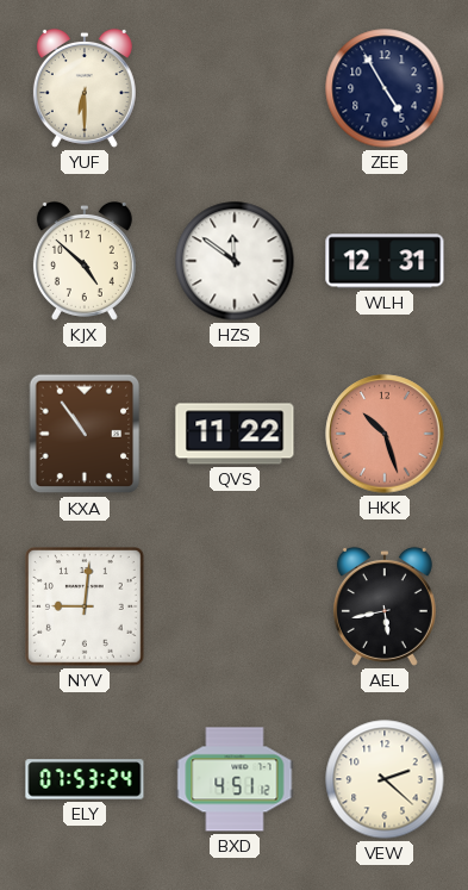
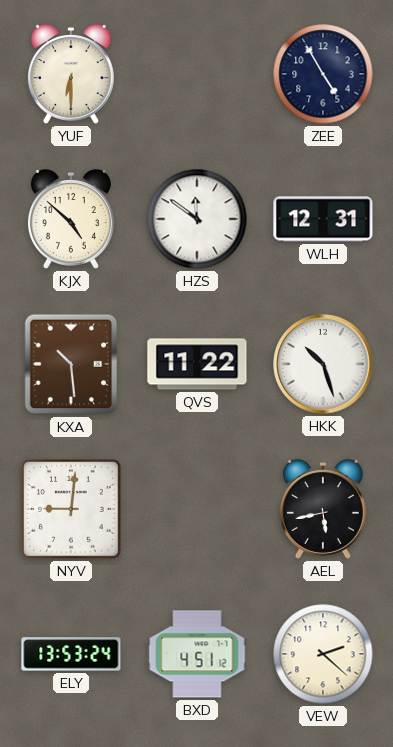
KXA: 10:54 -> 10:29
HKK dial: salmon -> white
ELY: 07:53 -> 13:53
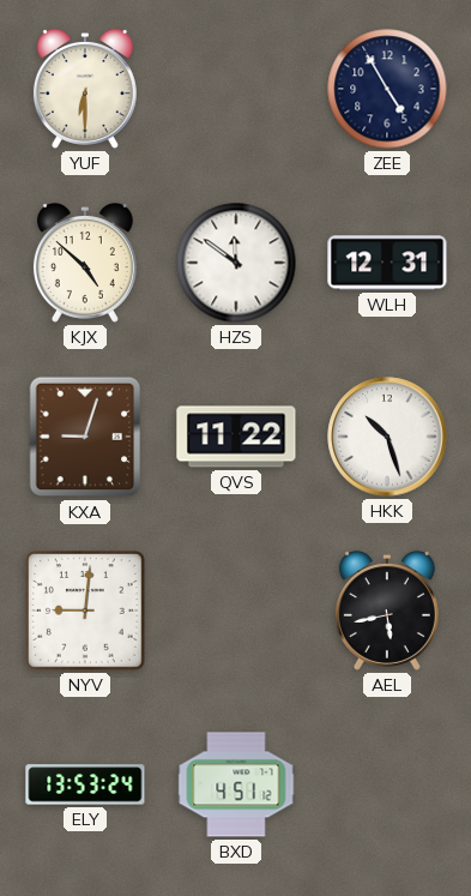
KXA: 10:29 -> 9:03
VEW: 2:22 -> none
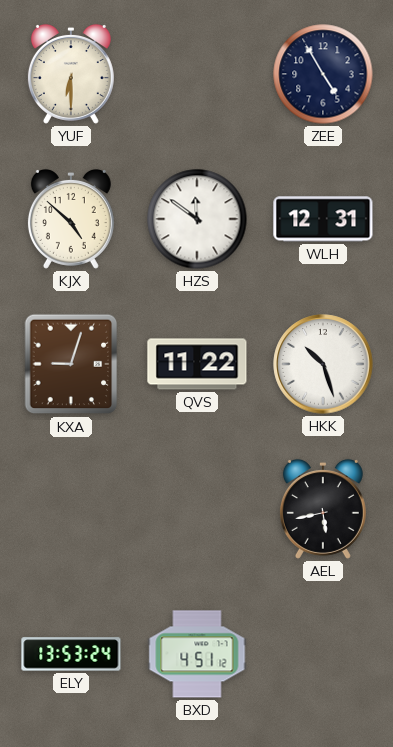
NYV: 9:01 -> none
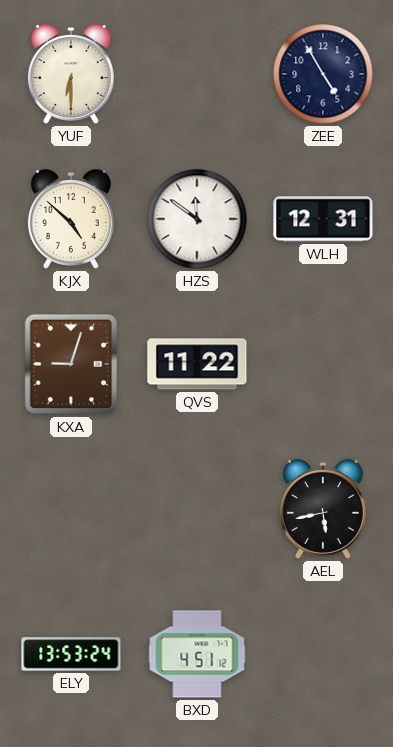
HKK: 10:27 -> none
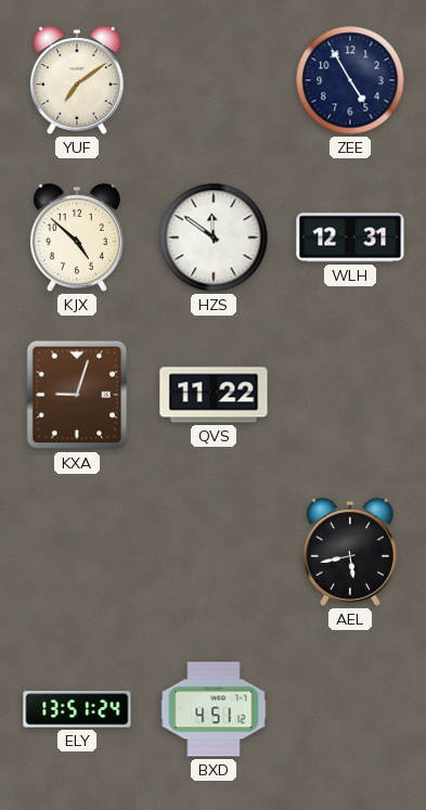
YUF: 6:30 -> 7:09
ELY: 13:53 -> 13:51
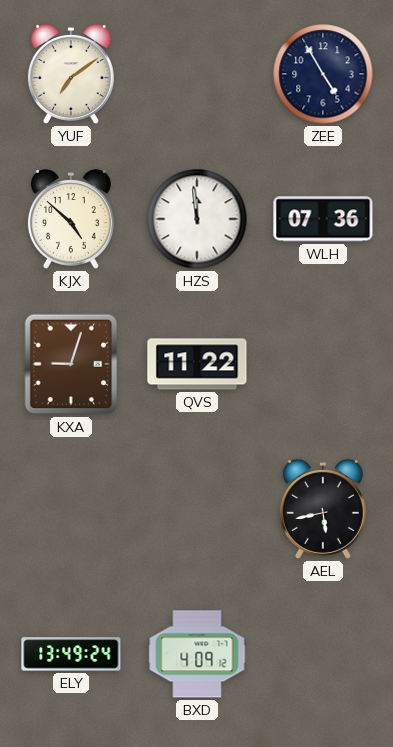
HZS: 11:51 -> 11:59
WLH: 12:31 -> 07:36
ELY: 13:51 -> 13:49
BXD: 4:51 -> 4:09
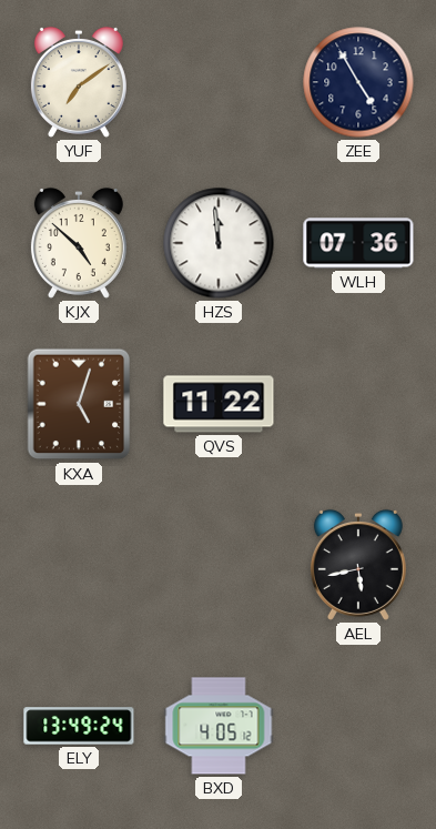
KXA: 9:03 -> 5:03
BXD: 4:09 -> 4:05
